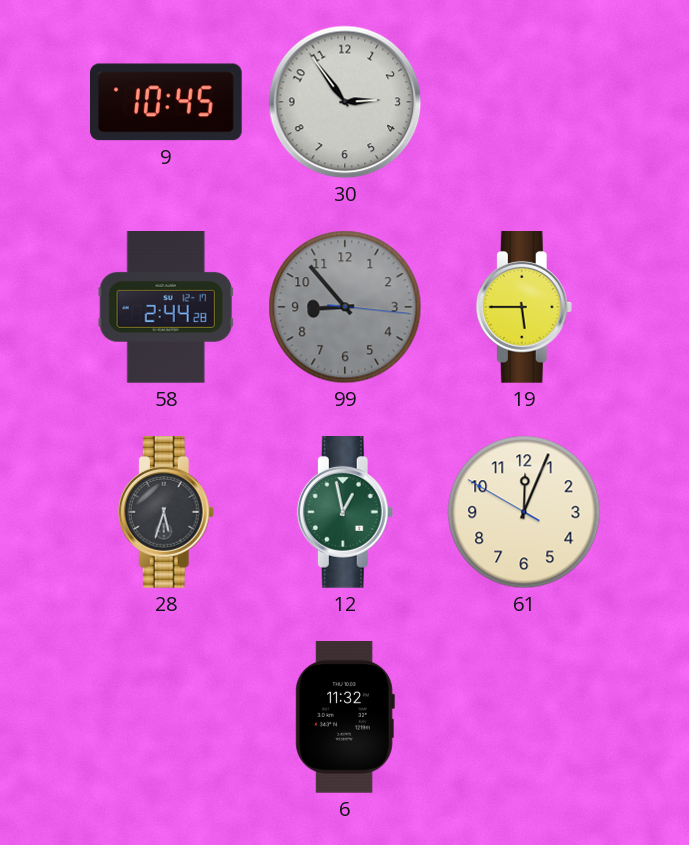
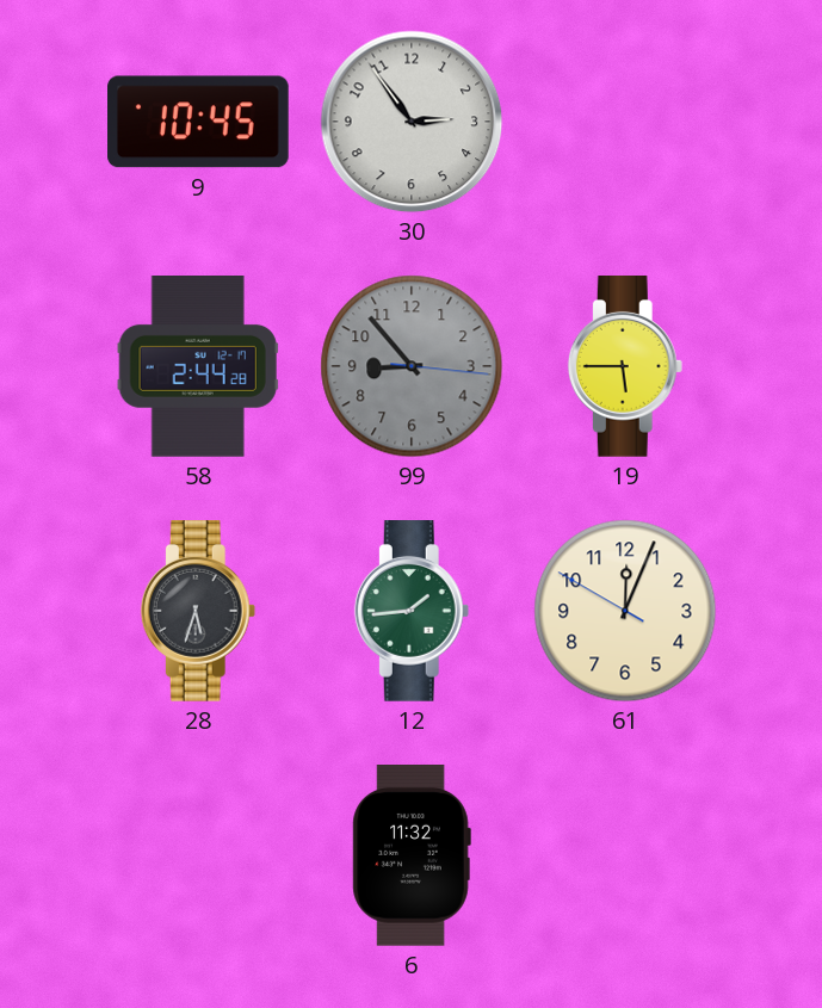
12: 12:58 -> 1:44
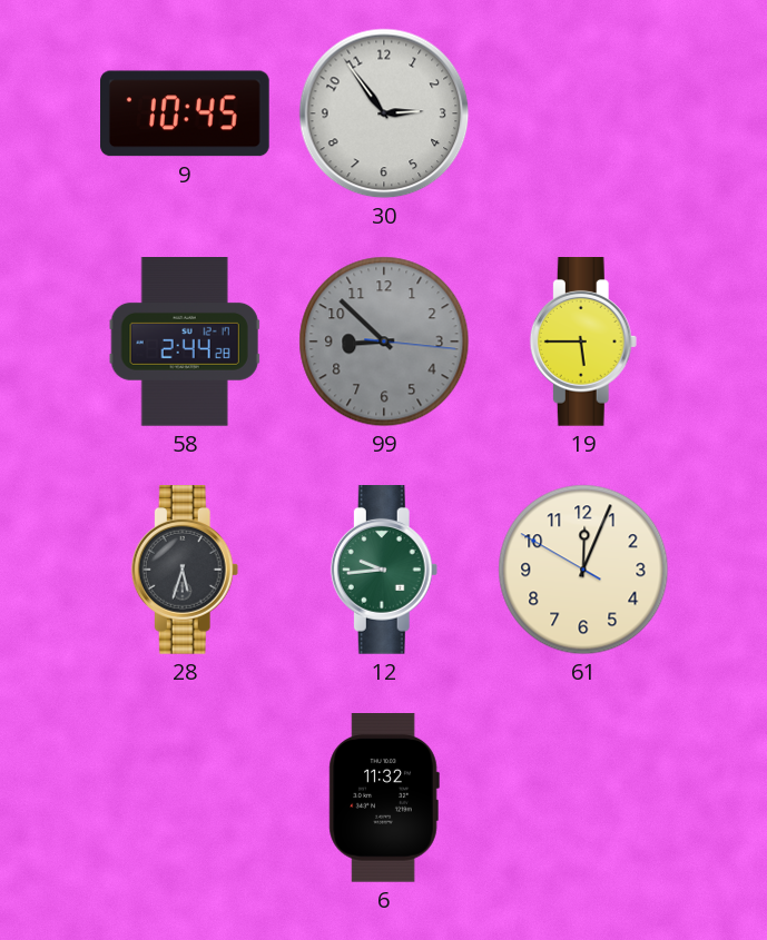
99: 8:53 -> 8:52
12: 1:44 -> 9:44
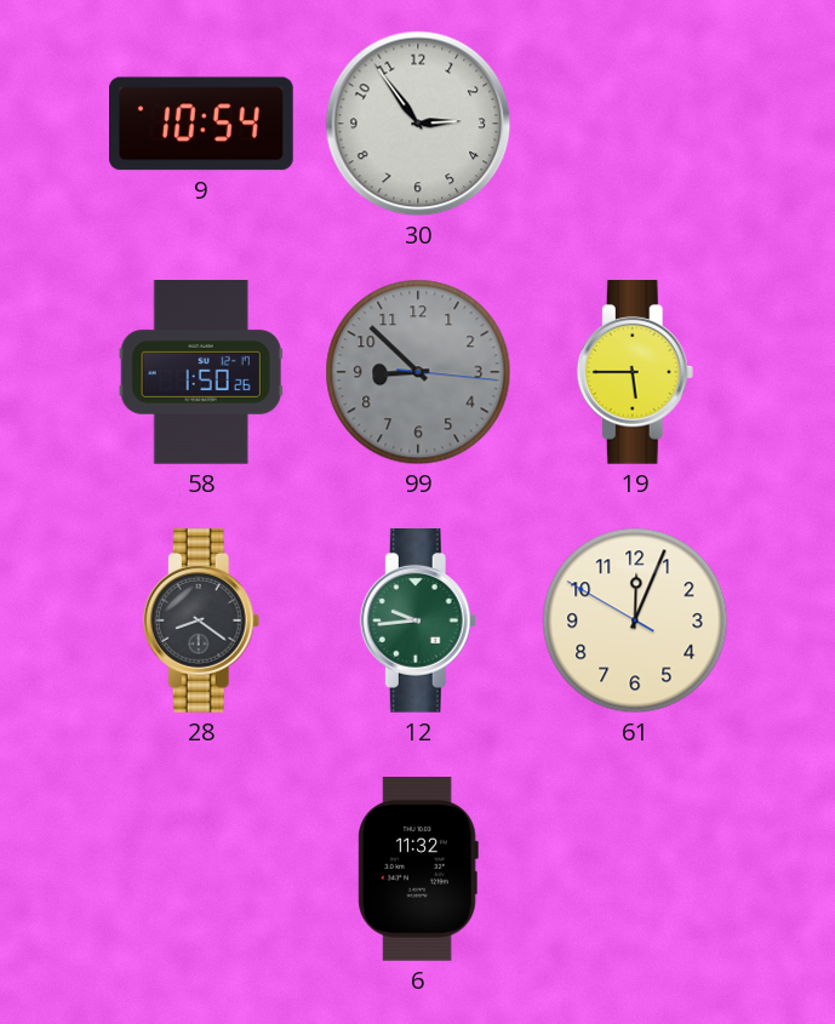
9: 10:45 -> 10:54
58: 2:44 -> 1:50
28: 5:33 -> 8:21
